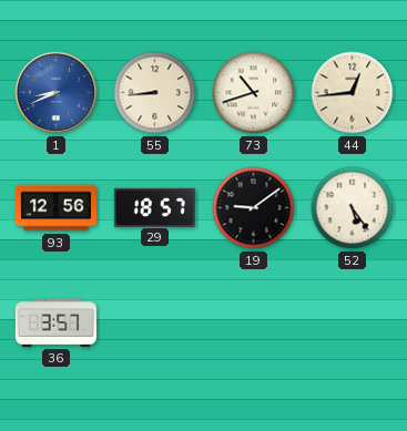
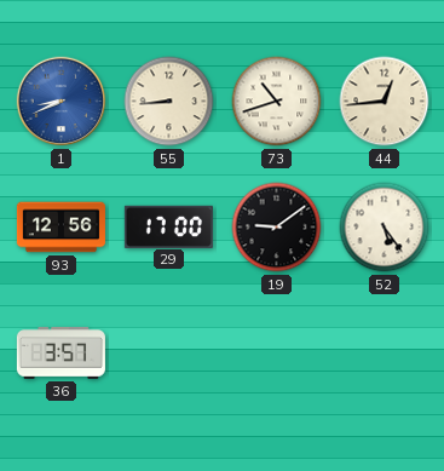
29: 18:57 -> 17:00
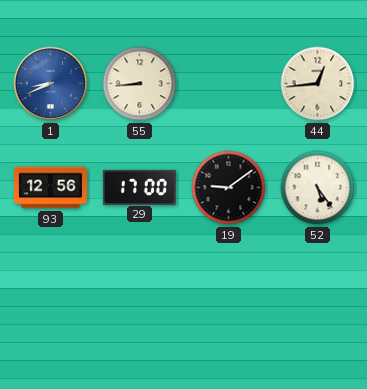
73: 10:42 -> none
36: 3:57 -> none
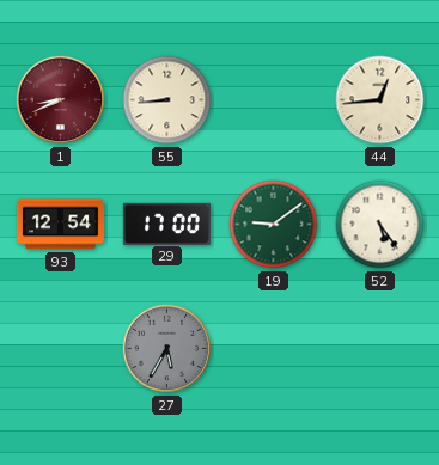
1 dial: blue -> burgundy
93: 12:56 -> 12:54
19 dial: black -> green
27: none -> 5:35
